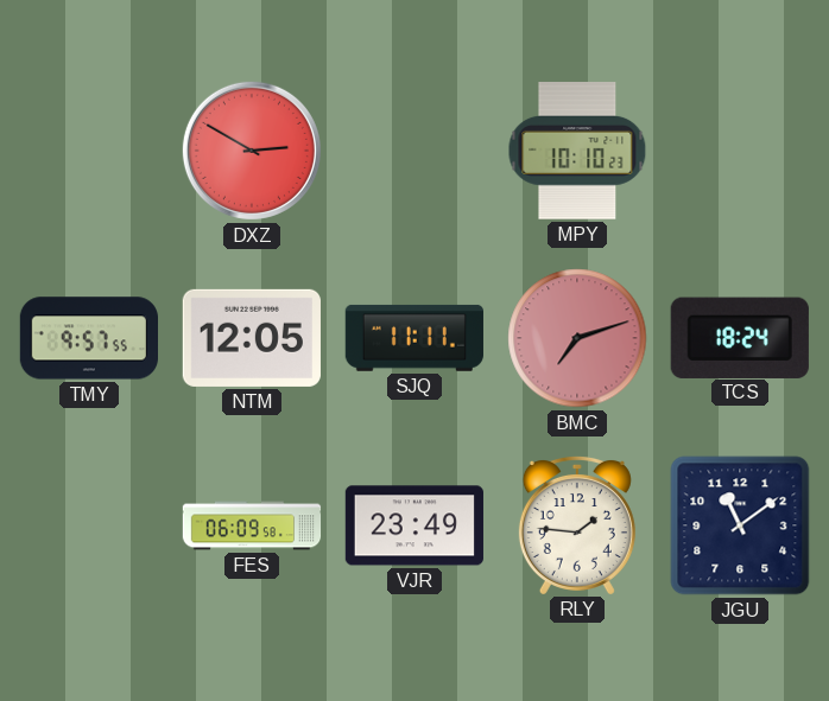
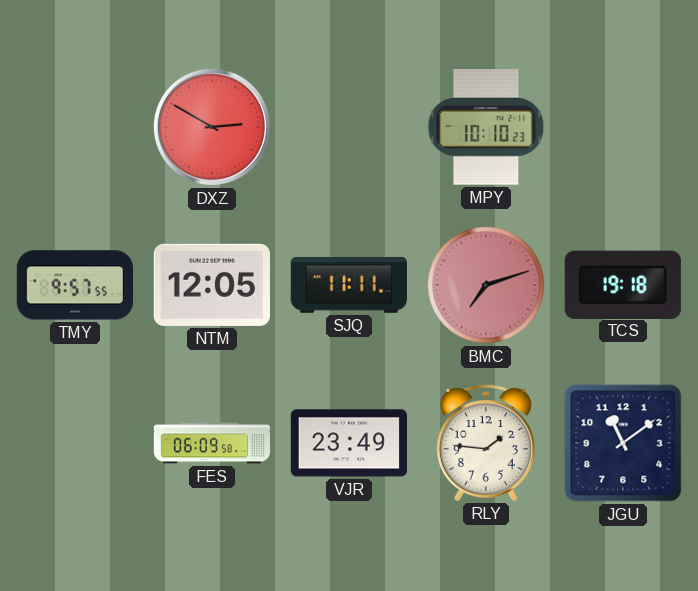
TCS: 18:24 -> 19:18
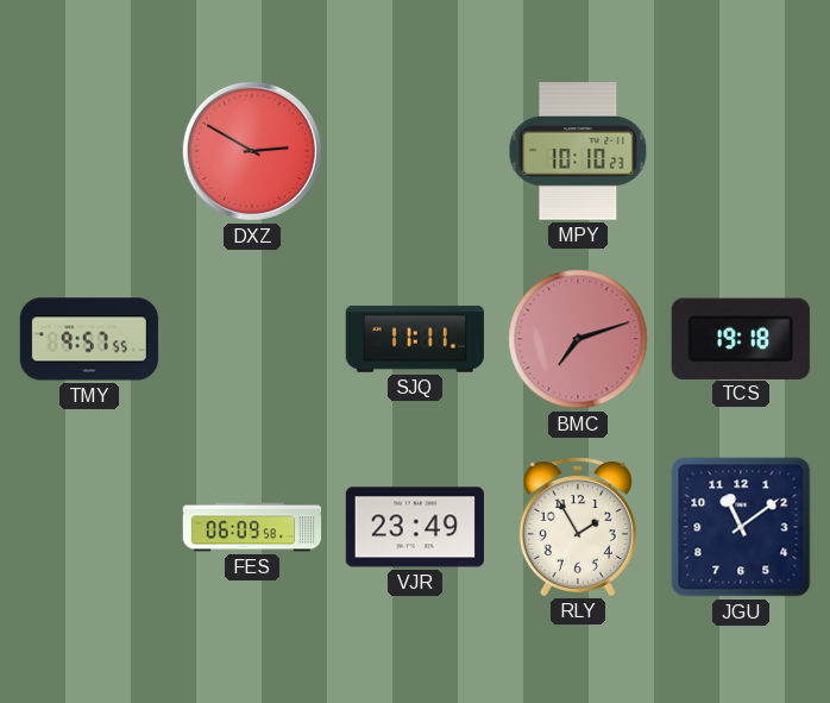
NTM: 12:05 -> none
RLY: 1:46 -> 1:55
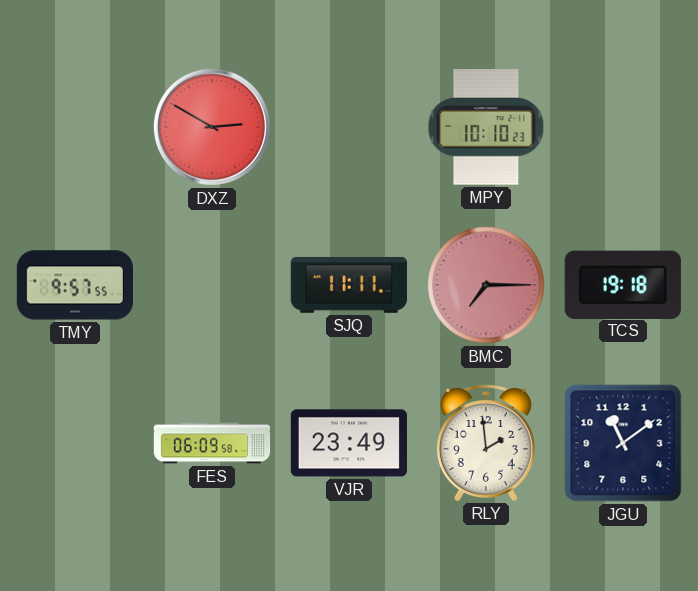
BMC: 7:12 -> 7:15
RLY: 1:55 -> 1:59
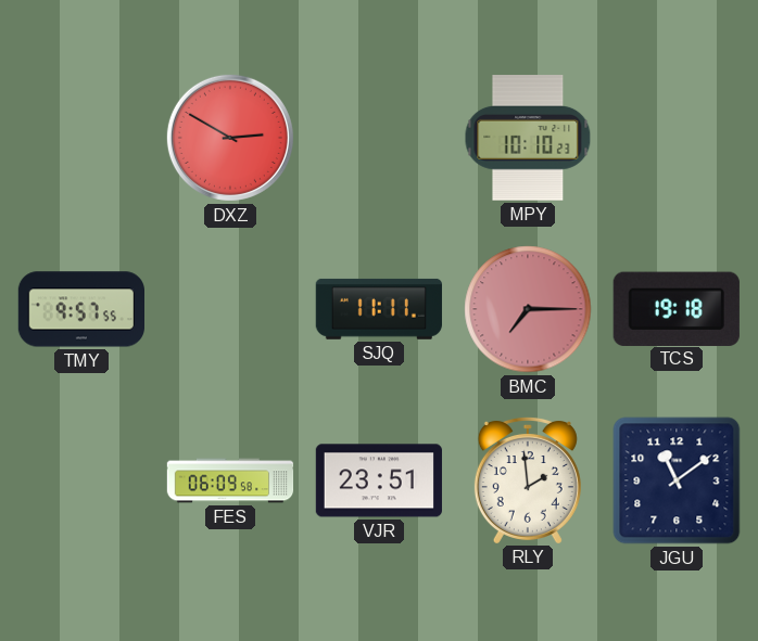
VJR: 23:49 -> 23:51
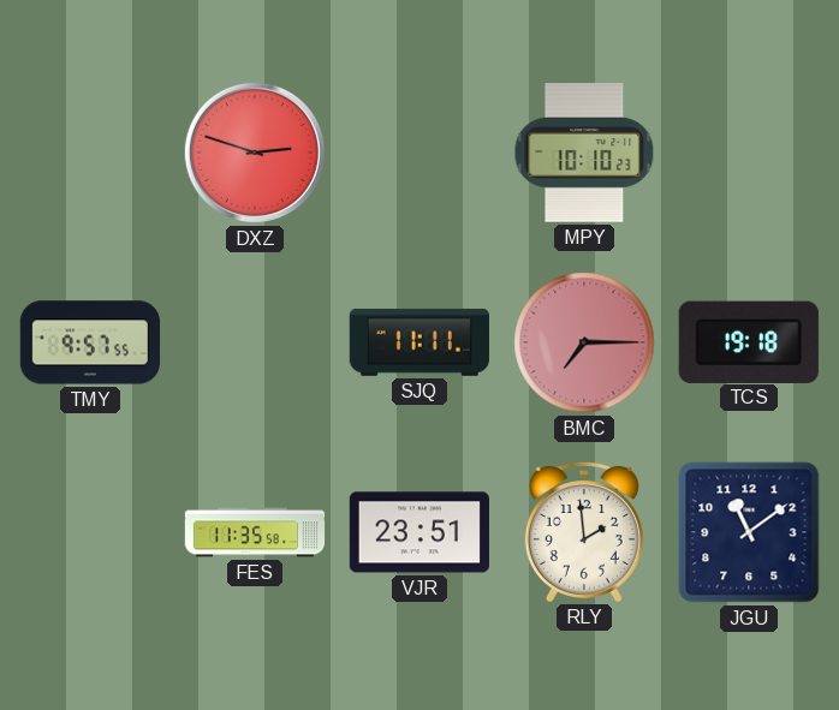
DXZ: 2:50 -> 2:48
FES: 06:09 -> 11:35
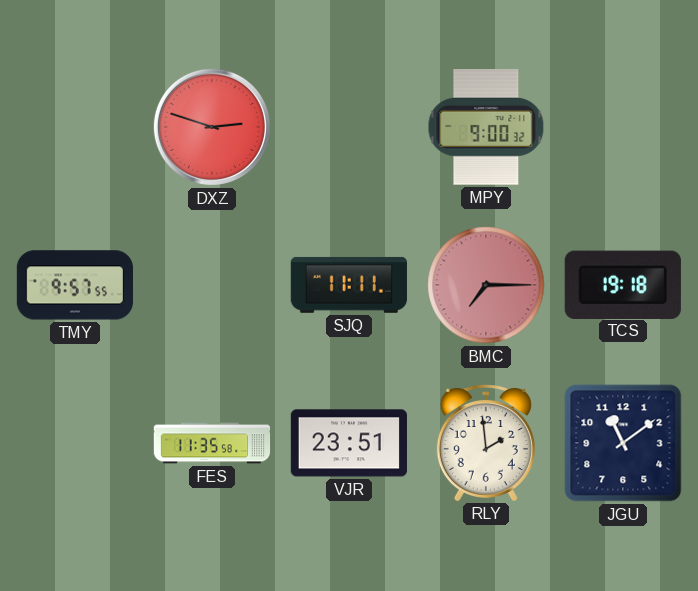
MPY: 10:10 -> 9:00
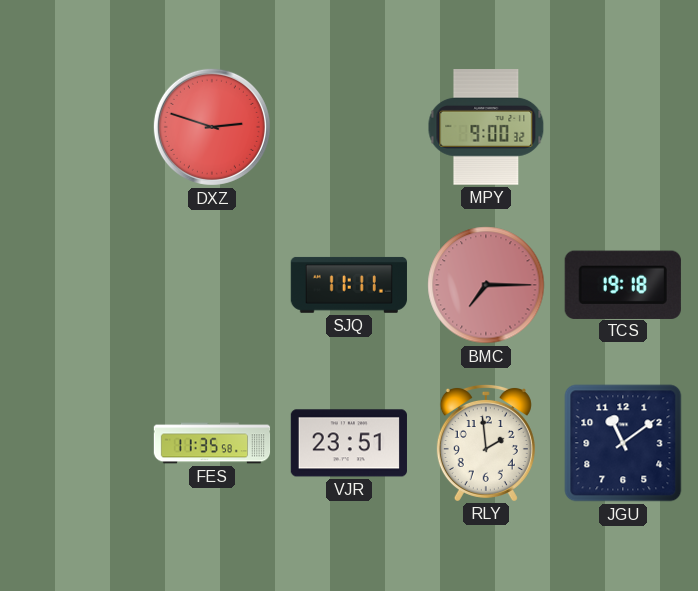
TMY: 9:57 -> none
